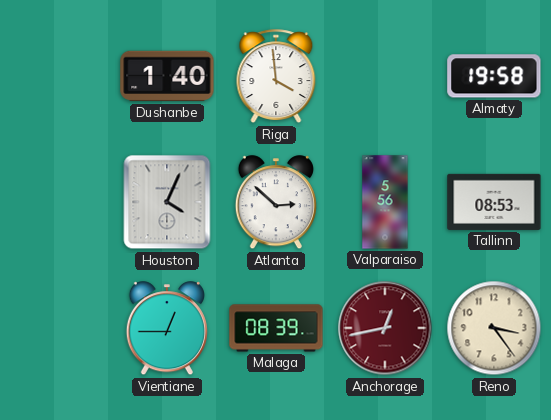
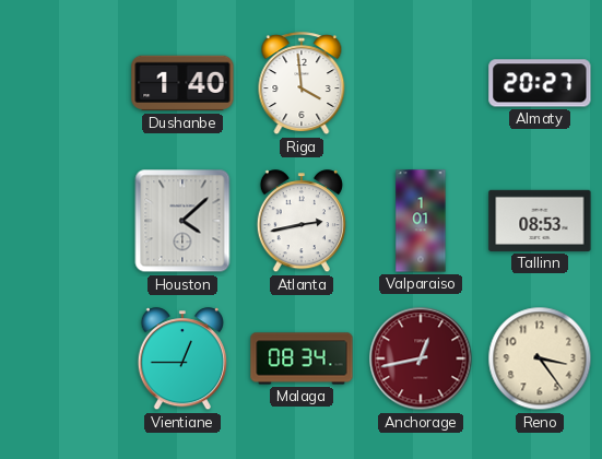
Almaty: 19:58 -> 20:27
Houston: 4:04 -> 4:08
Atlanta: 2:52 -> 2:43
Valparaiso: 5:56 -> 1:01
Malaga: 08:39 -> 08:34
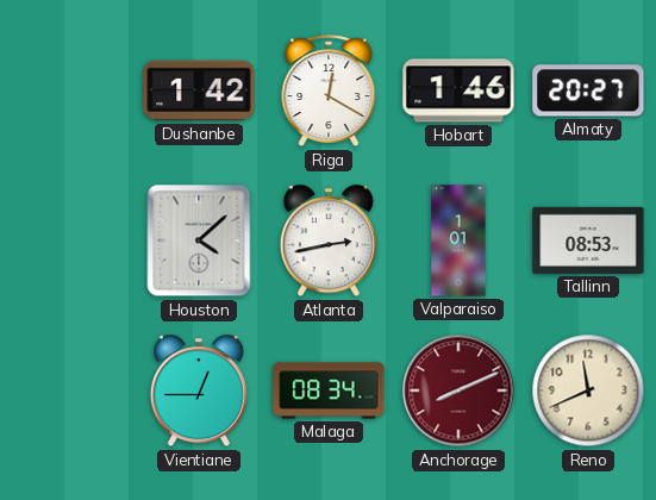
Dushanbe: 1:40 -> 1:42
Riga: 3:59 -> 12:20
Hobart: none -> 1:46
Anchorage: 12:43 -> 8:11
Reno: 3:24 -> 11:41
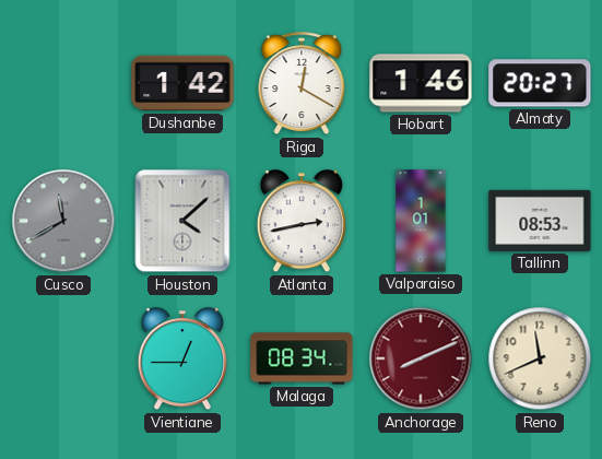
Cusco: none -> 11:40
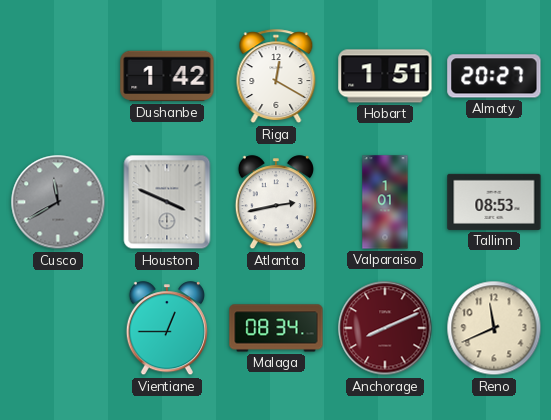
Hobart: 1:46 -> 1:51
Houston: 4:08 -> 3:49
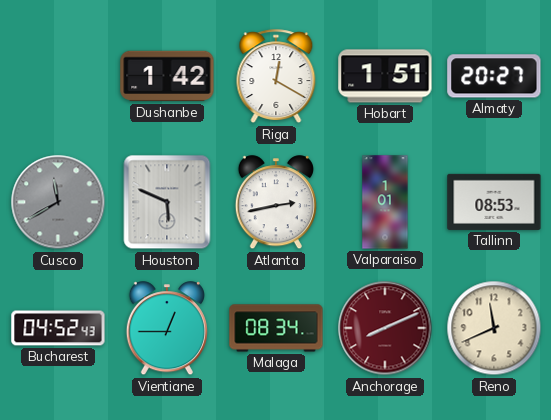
Houston: 3:49 -> 5:49
Bucharest: none -> 04:52
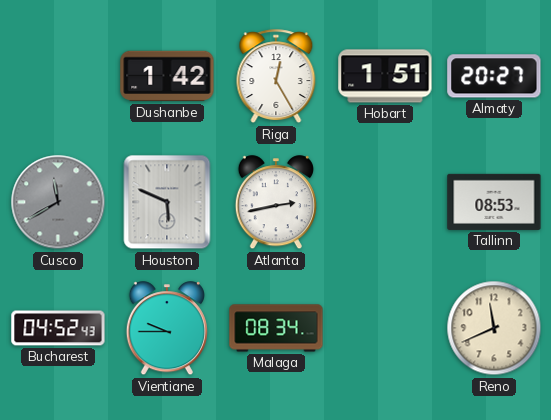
Riga: 12:20 -> 12:25
Valparaiso: 1:01 -> none
Vientiane: 12:45 -> 9:45
Anchorage: 8:11 -> none
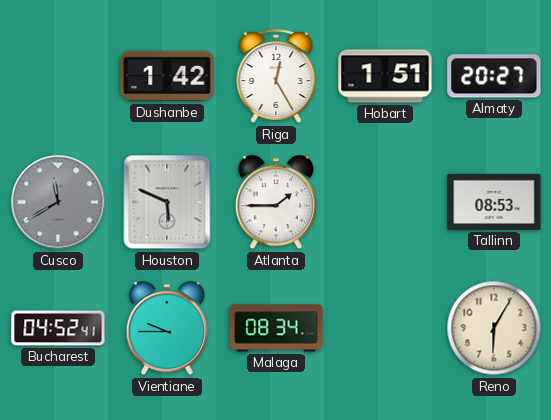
Atlanta: 2:43 -> 1:45
Bucharest: 04:52:43 -> 04:52:41
Reno: 11:41 -> 6:05
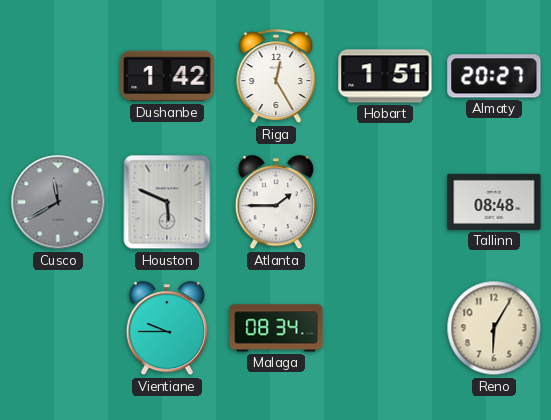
Tallinn: 08:53 -> 08:48
Bucharest: 04:52 -> none
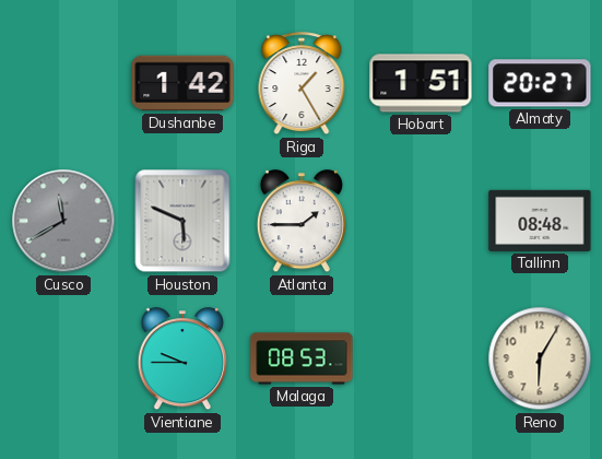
Riga: 12:25 -> 1:25
Malaga: 08:34 -> 08:53
